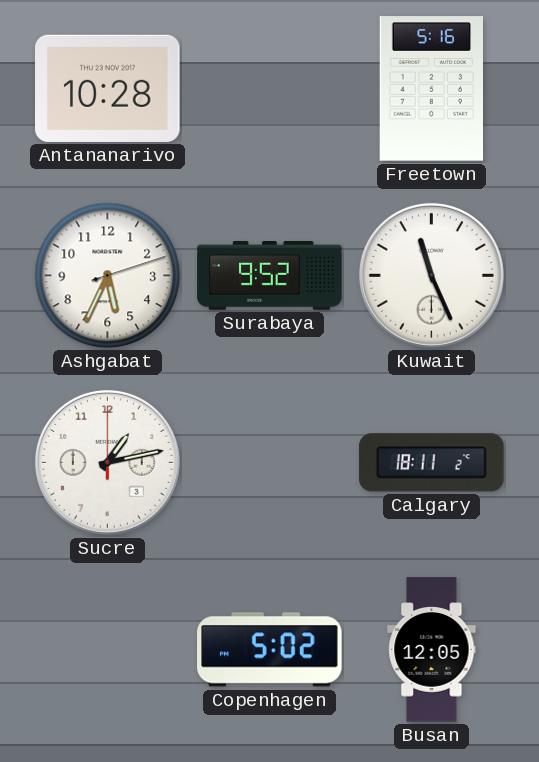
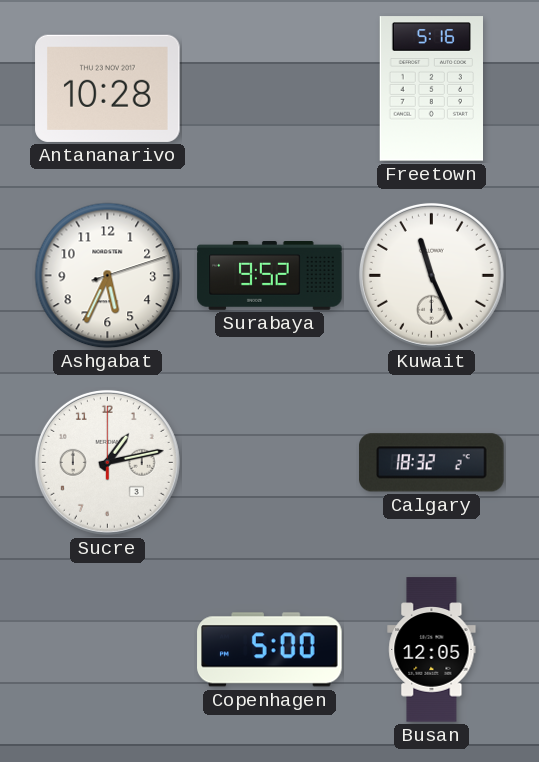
Calgary: 18:11 -> 18:32
Copenhagen: 5:02 -> 5:00
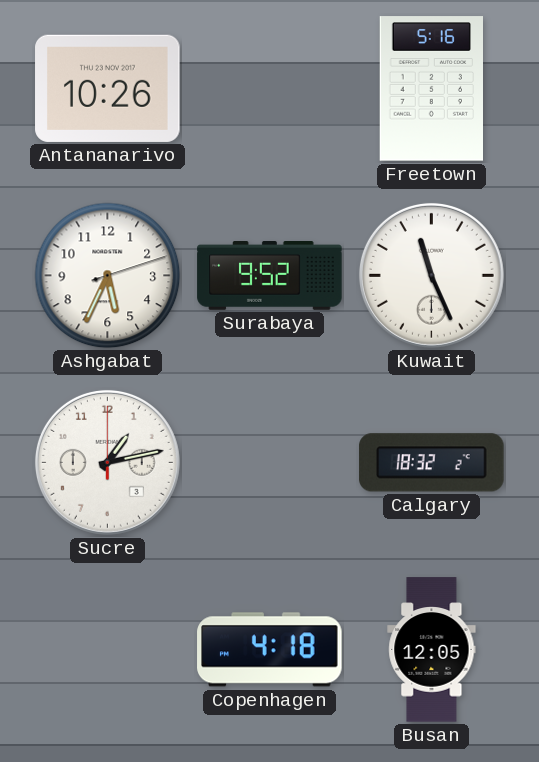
Antananarivo: 10:28 -> 10:26
Copenhagen: 5:00 -> 4:18
